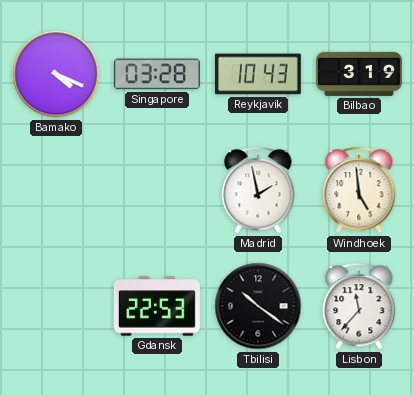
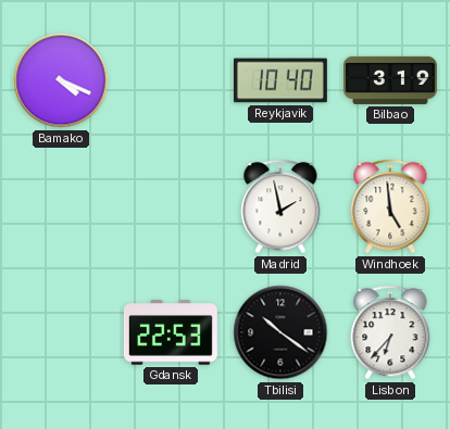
Singapore: 03:28 -> none
Reykjavik: 10:43 -> 10:40
Lisbon: 11:37 -> 6:37
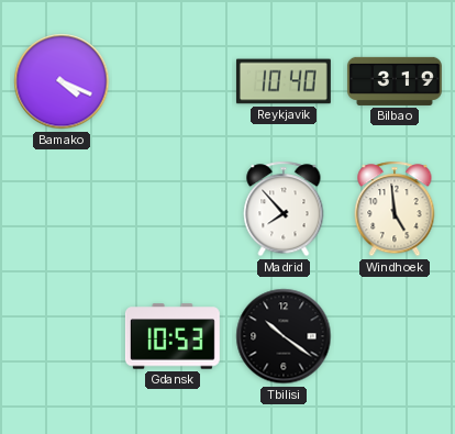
Madrid: 1:58 -> 7:53
Gdansk: 22:53 -> 10:53
Lisbon: 6:37 -> none
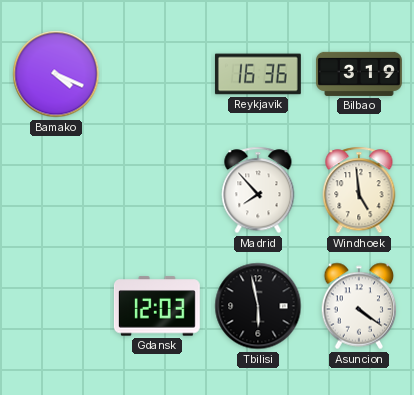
Reykjavik: 10:40 -> 16:36
Gdansk: 10:53 -> 12:03
Tbilisi: 10:21 -> 5:58
Asuncion: none -> 4:21
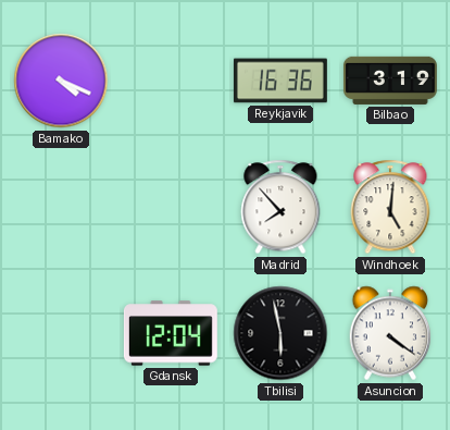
Windhoek: 4:59 -> 5:01
Gdansk: 12:03 -> 12:04
